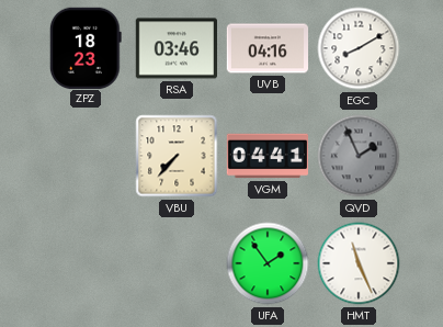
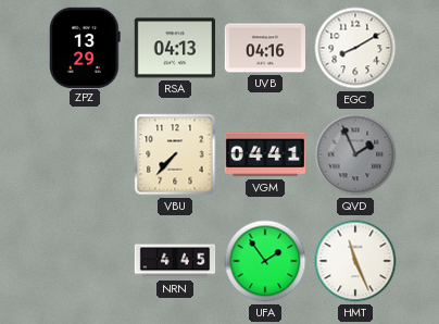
ZPZ: 18:23 -> 13:29
RSA: 03:46 -> 04:13
NRN: none -> 4:45
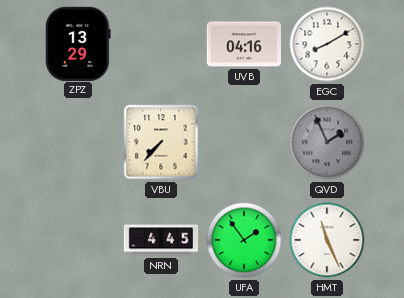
RSA: 04:13 -> none
VGM: 04:41 -> none
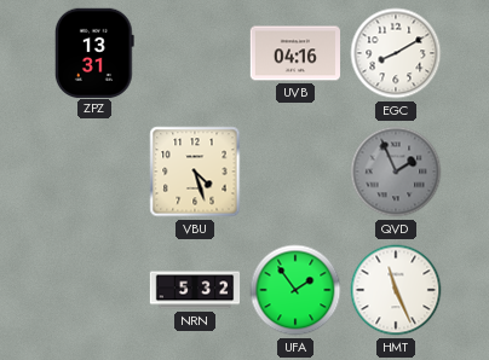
ZPZ: 13:29 -> 13:31
VBU: 7:37 -> 4:27
NRN: 4:45 -> 5:32
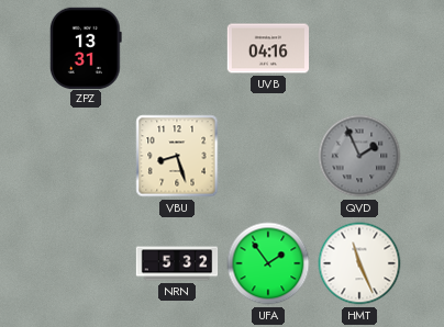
EGC: 8:10 -> none
VBU: 4:27 -> 8:27
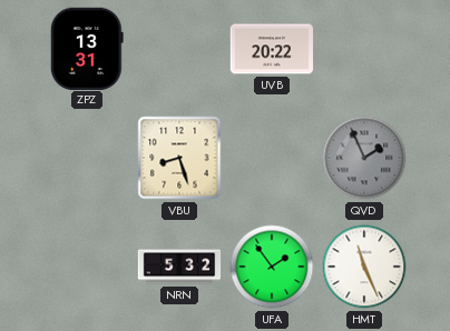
UVB: 04:16 -> 20:22
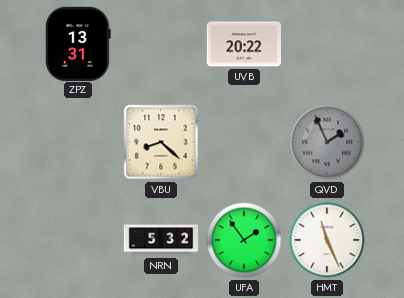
VBU: 8:27 -> 8:22
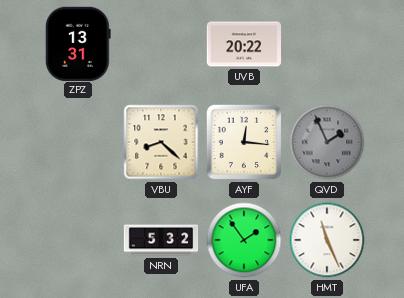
AYF: none -> 12:16
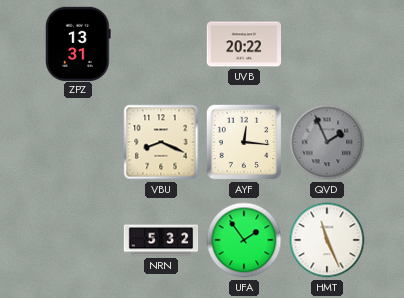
VBU: 8:22 -> 8:19
